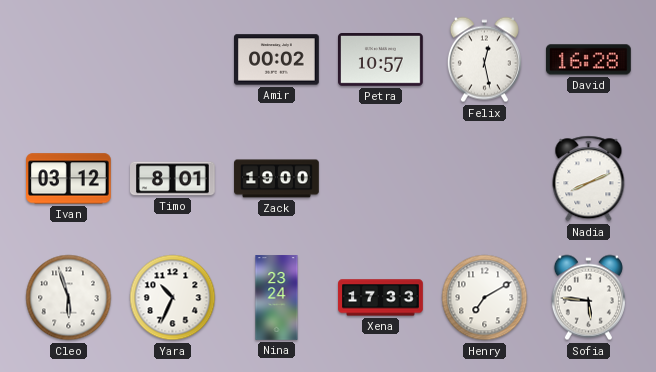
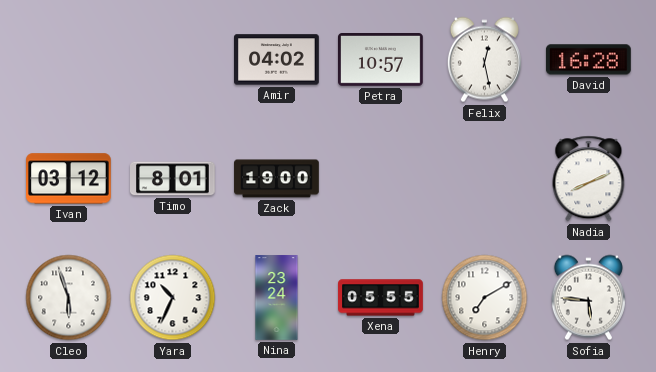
Amir: 00:02 -> 04:02
Xena: 17:33 -> 05:55
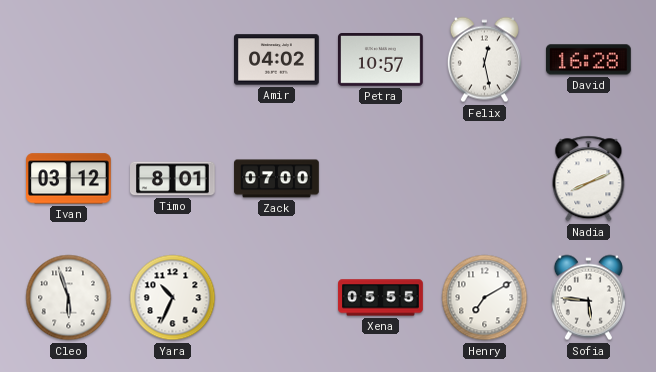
Zack: 19:00 -> 07:00
Nina: 23:24 -> none
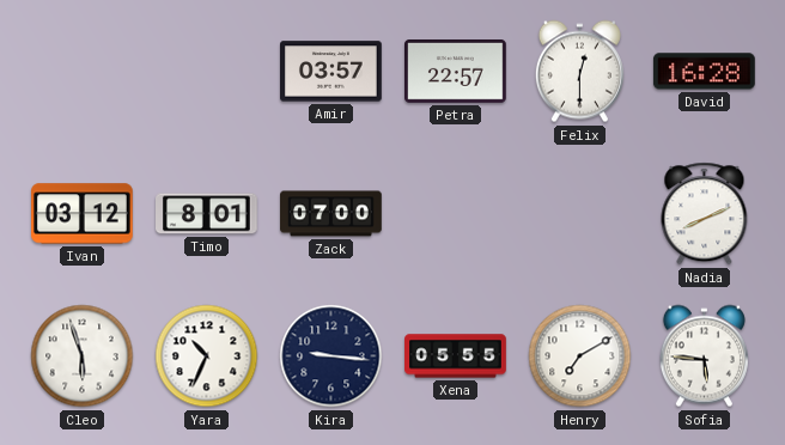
Amir: 04:02 -> 03:57
Petra: 10:57 -> 22:57
Felix: 12:28 -> 12:30
Kira: none -> 9:16
